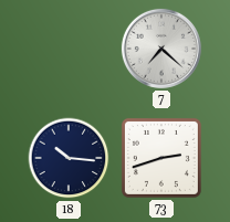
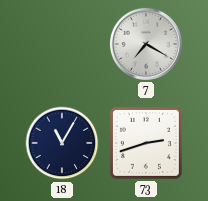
7: 7:22 -> 7:20
18: 10:16 -> 11:05
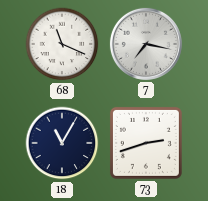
68: none -> 11:19
7: 7:20 -> 7:17
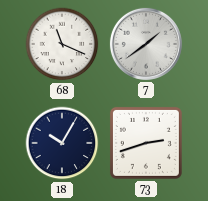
7: 7:17 -> 1:39
18: 11:05 -> 10:05
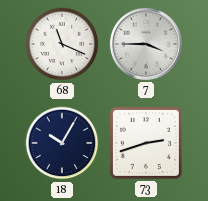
7: 1:39 -> 3:45
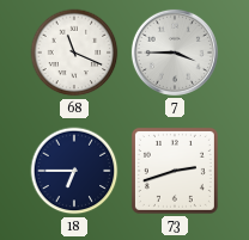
18: 10:05 -> 6:45
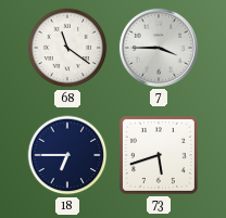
68: 11:19 -> 11:21
73: 2:42 -> 5:42
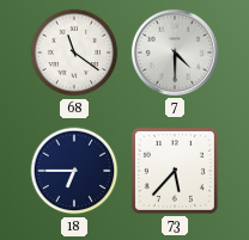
7: 3:45 -> 4:30
73: 5:42 -> 5:37
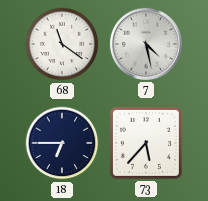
7: 4:30 -> 4:28
